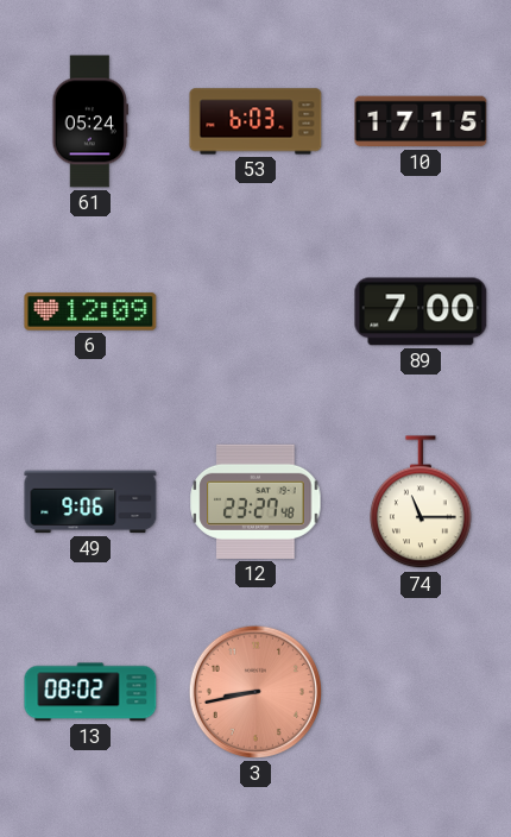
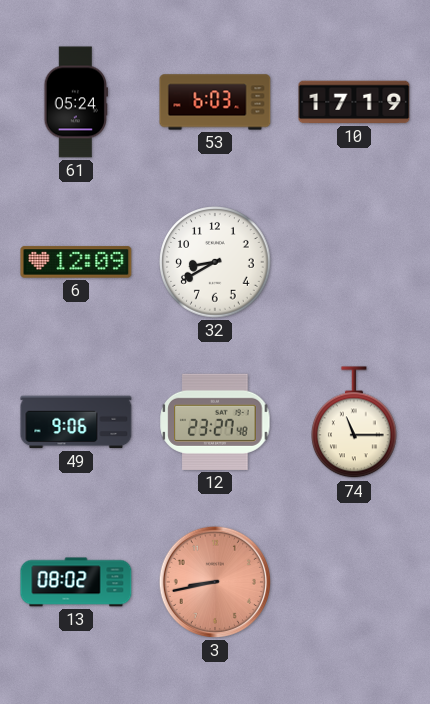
10: 17:15 -> 17:19
32: none -> 8:40
89: 7:00 -> none
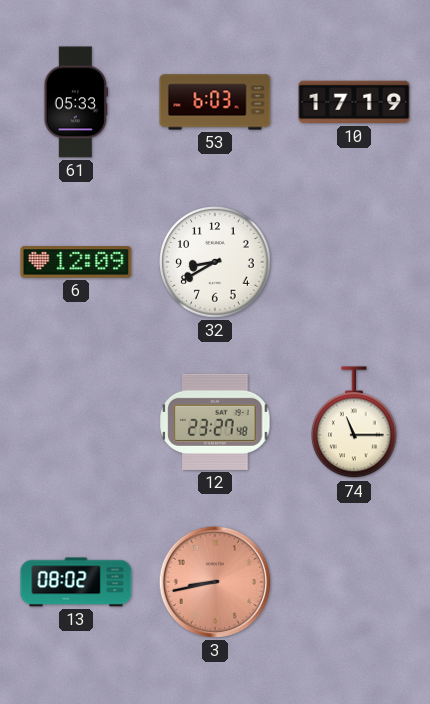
61: 05:24 -> 05:33
49: 9:06 -> none
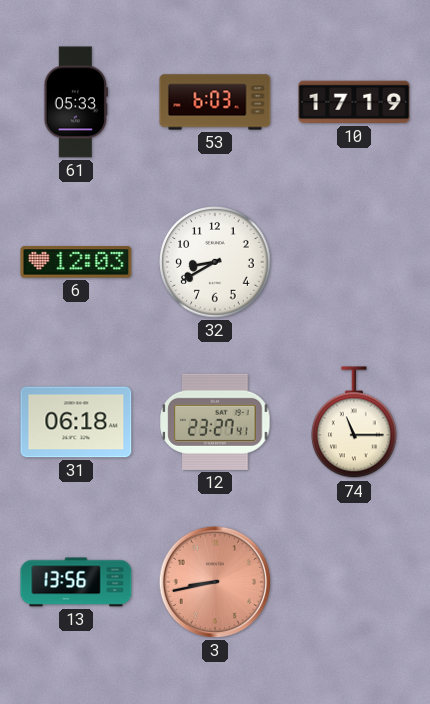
6: 12:09 -> 12:03
31: none -> 06:18
12: 23:27:48 -> 23:27:41
13: 08:02 -> 13:56
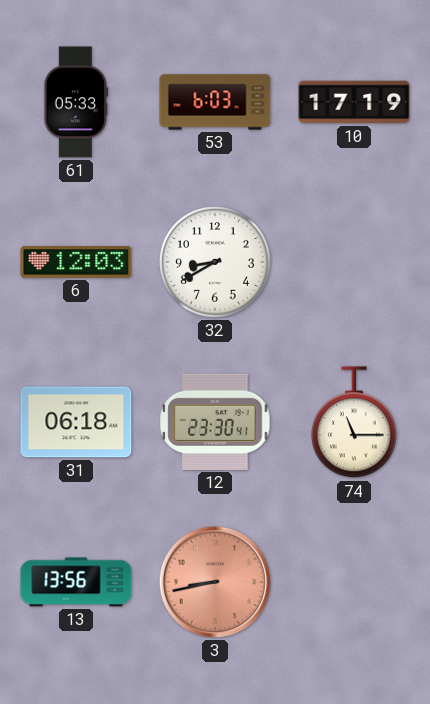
12: 23:27 -> 23:30
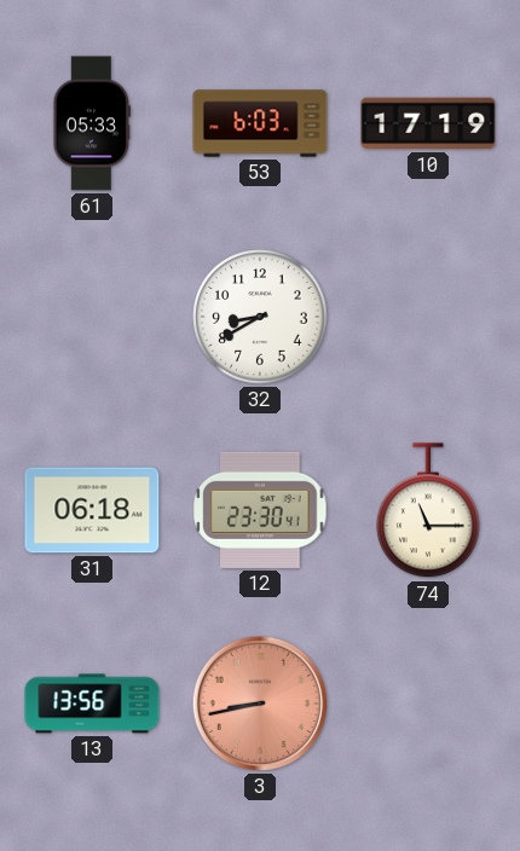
6: 12:03 -> none
